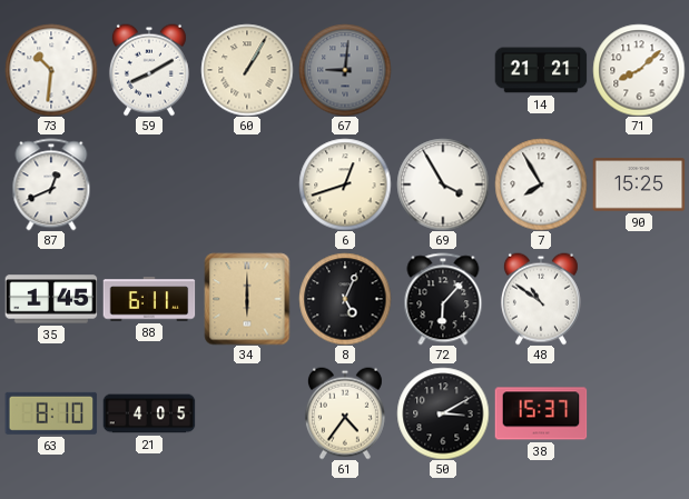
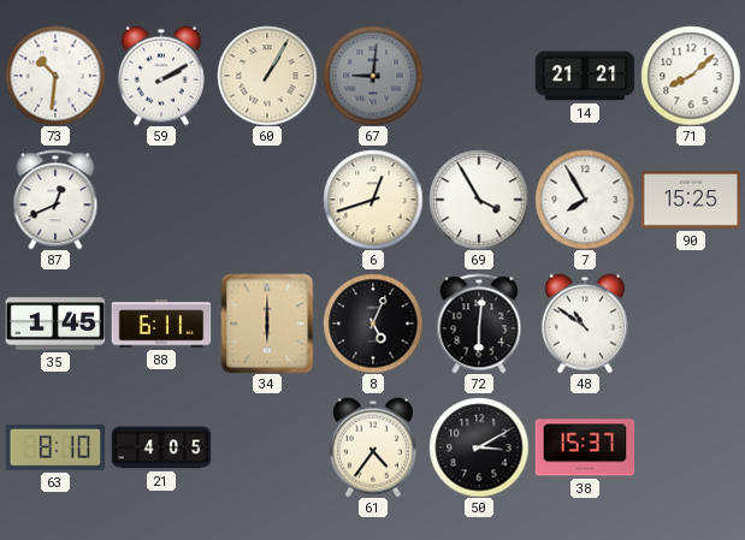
59: 8:10 -> 2:10
72: 6:07 -> 6:01
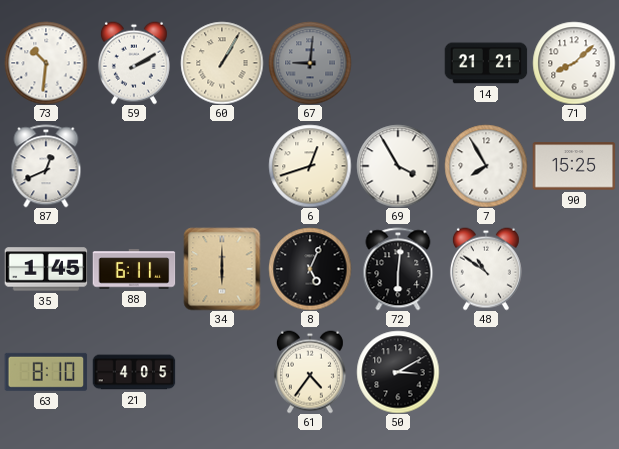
38: 15:37 -> none
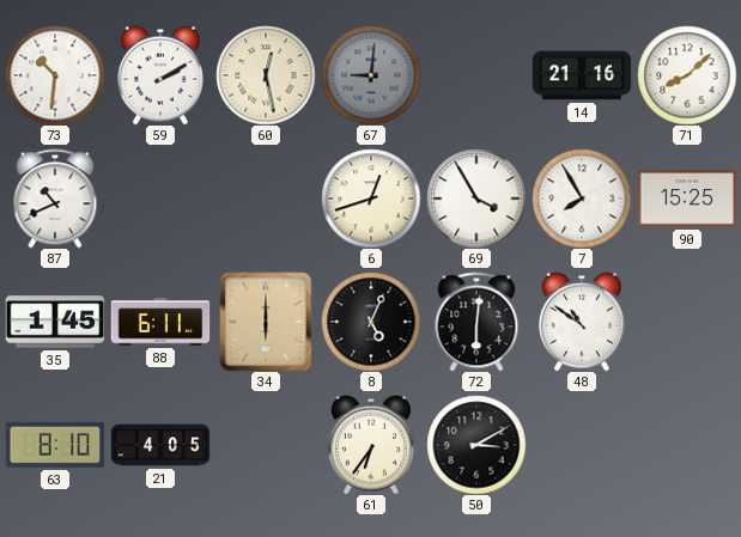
60: 1:05 -> 12:28
14: 21:21 -> 21:16
87: 12:41 -> 10:41
61: 4:36 -> 6:36
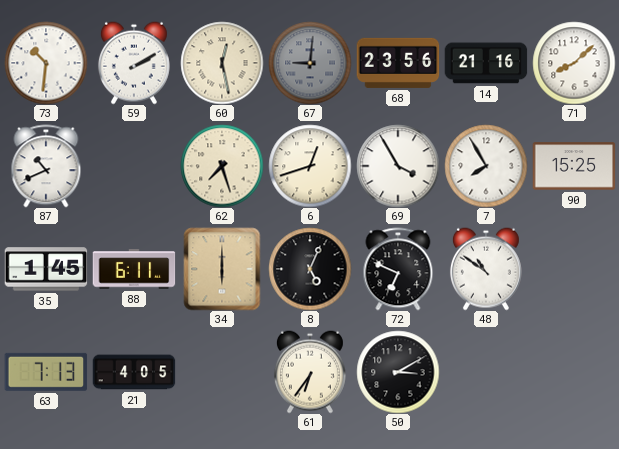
68: none -> 23:56
62: none -> 7:27
72: 6:01 -> 6:49
63: 8:10 -> 7:13
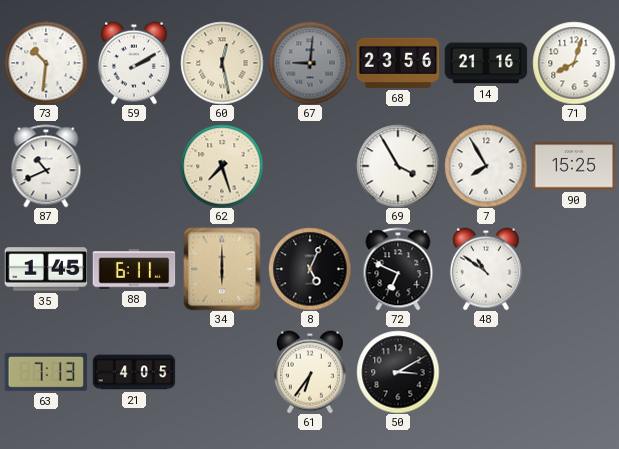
71: 8:08 -> 8:03
6: 12:42 -> none
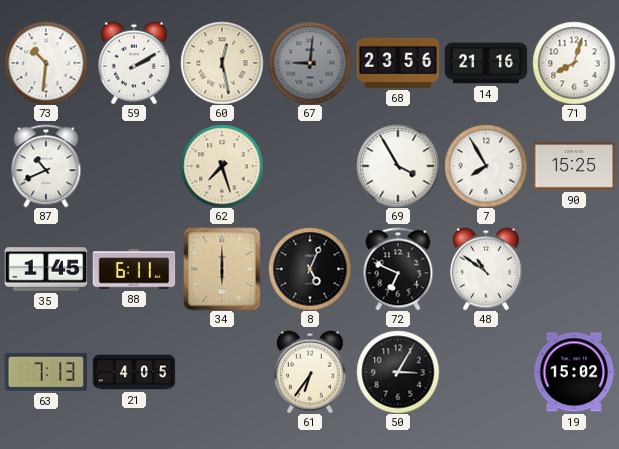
50: 3:10 -> 3:05
19: none -> 15:02
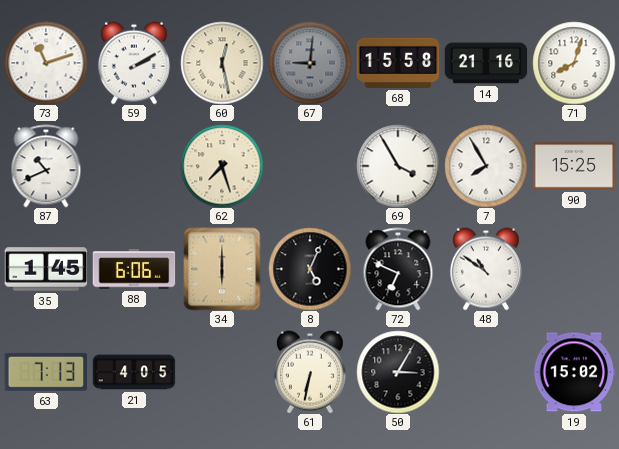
73: 10:31 -> 11:12
68: 23:56 -> 15:58
88: 6:11 -> 6:06
61: 6:36 -> 6:32
